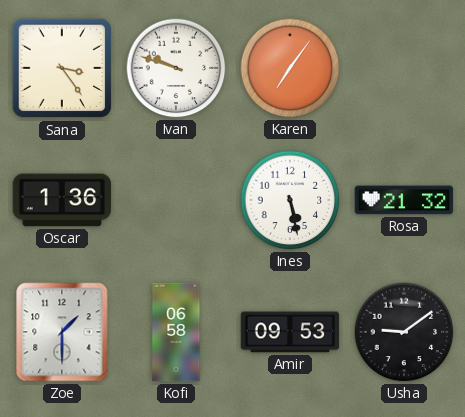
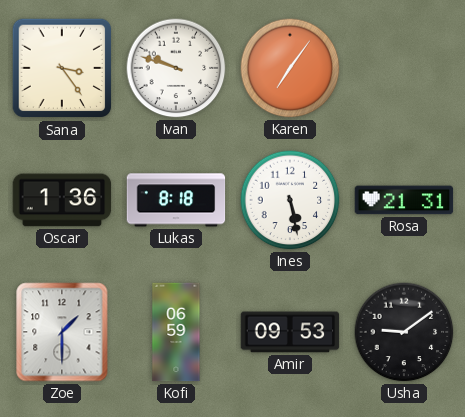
Lukas: none -> 8:18
Rosa: 21:32 -> 21:31
Kofi: 06:58 -> 06:59
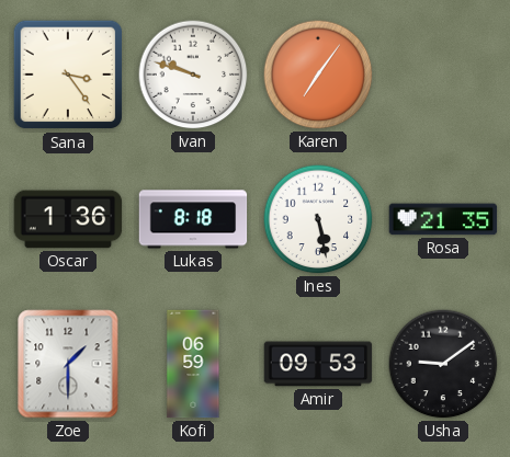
Rosa: 21:31 -> 21:35
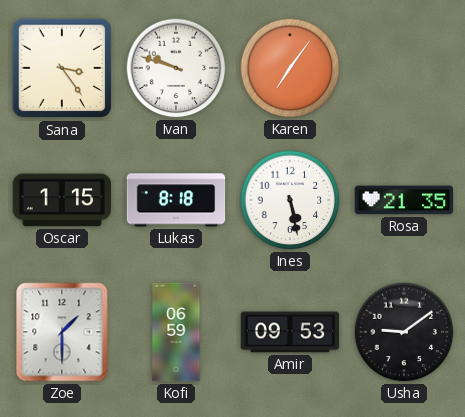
Oscar: 1:36 -> 1:15
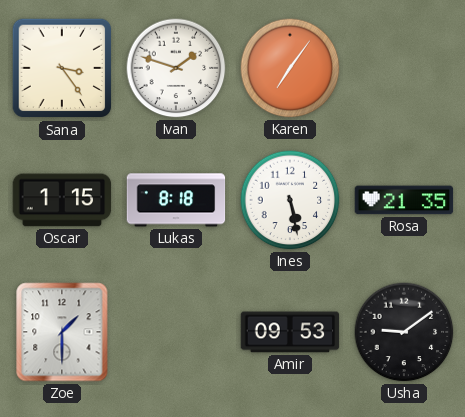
Ivan: 9:48 -> 1:48
Kofi: 06:59 -> none
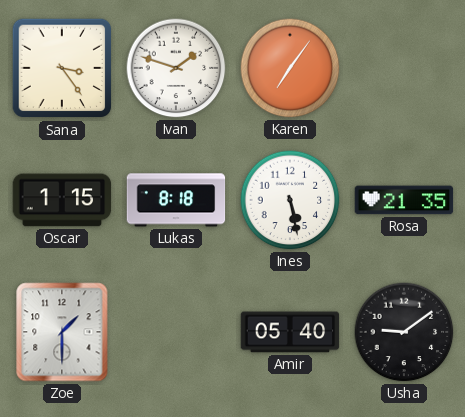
Amir: 09:53 -> 05:40
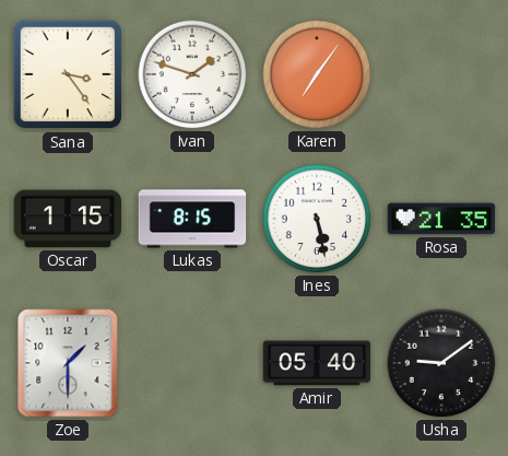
Lukas: 8:18 -> 8:15
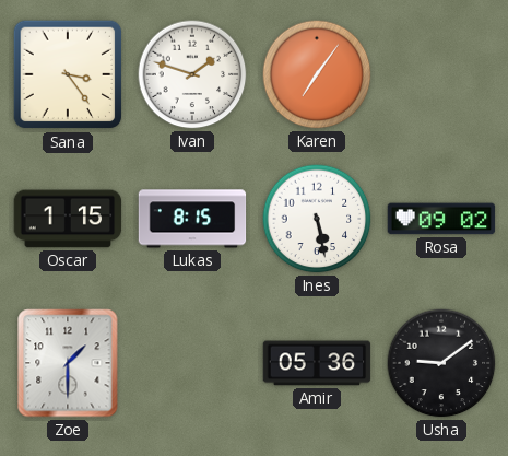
Rosa: 21:35 -> 09:02
Amir: 05:40 -> 05:36
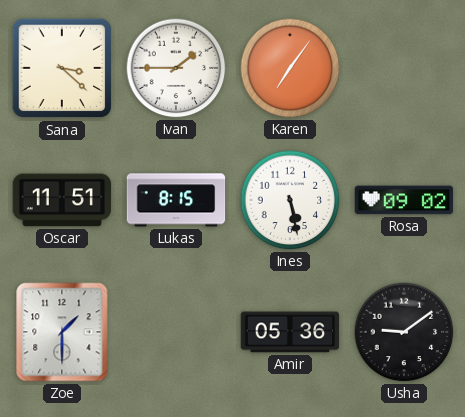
Sana: 3:24 -> 3:22
Ivan: 1:48 -> 1:45
Oscar: 1:15 -> 11:51
